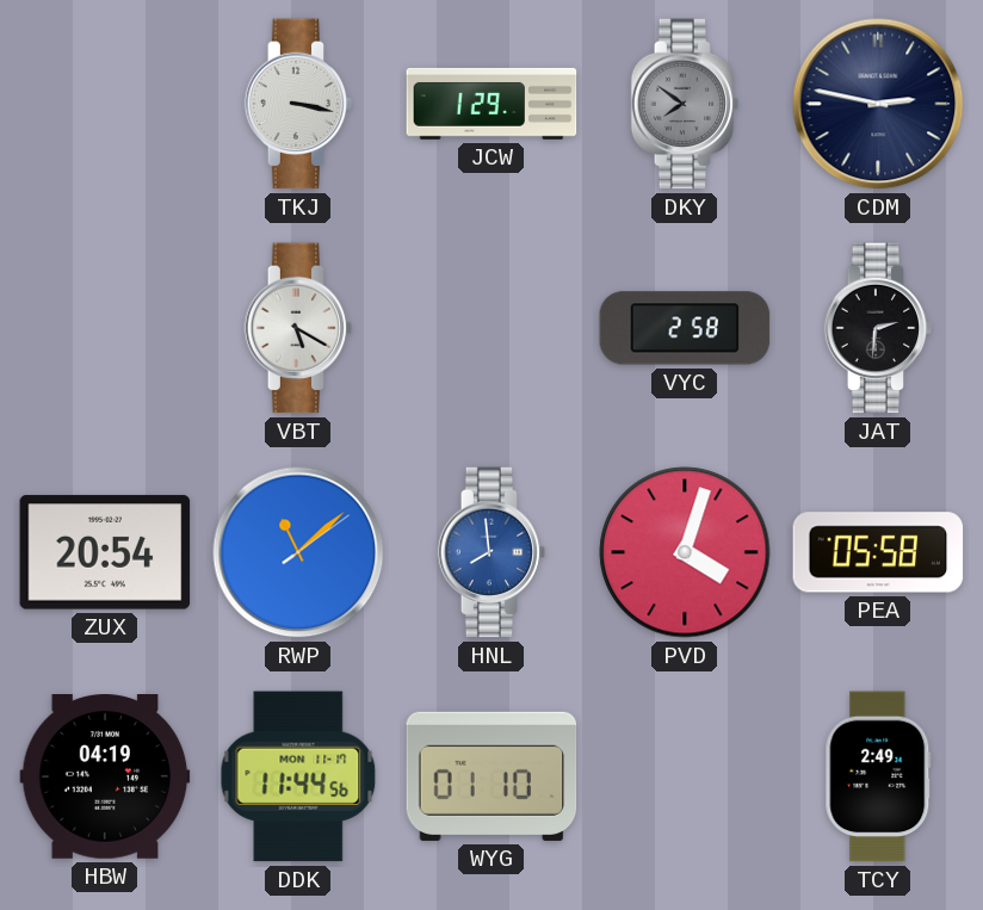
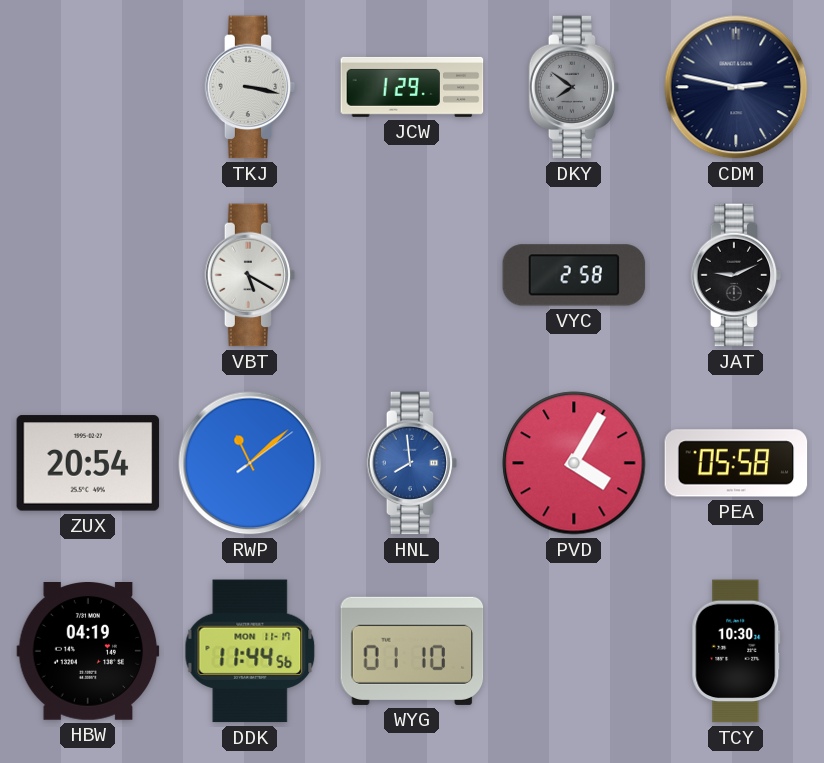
JAT: 2:31 -> 9:11
PVD: 4:03 -> 4:05
TCY: 2:49 -> 10:30
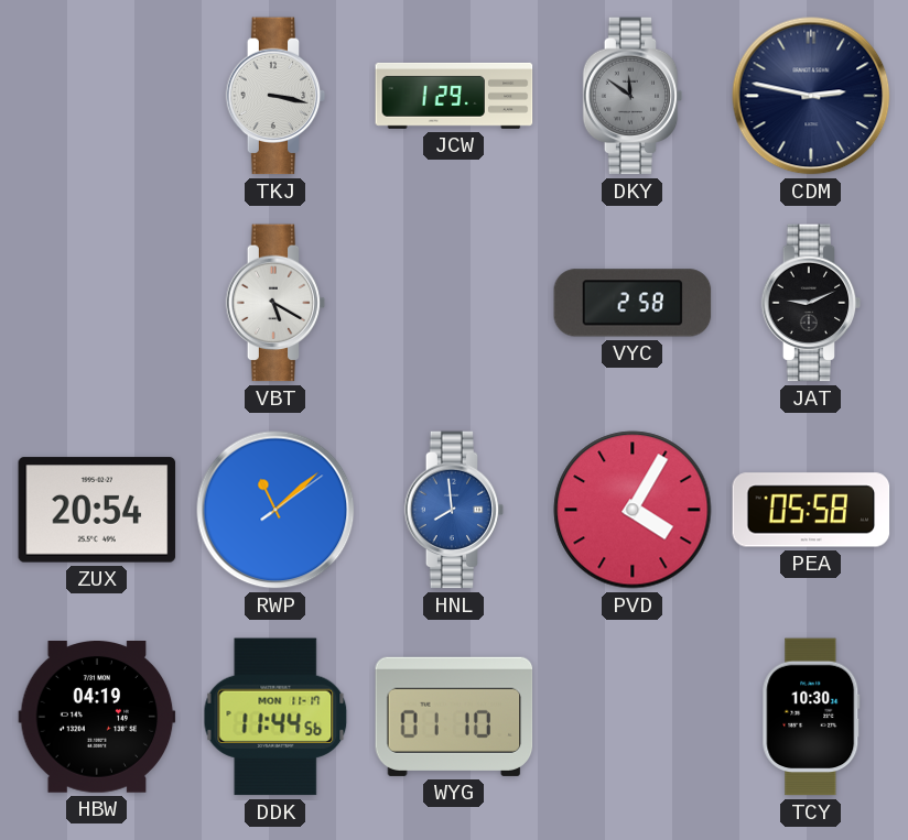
DKY: 7:51 -> 11:51
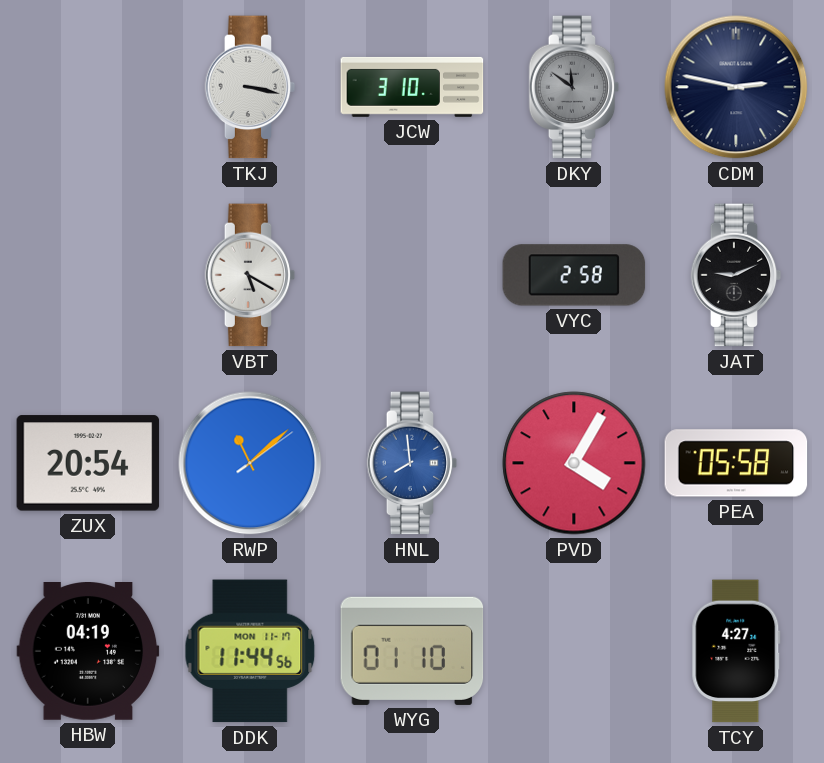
JCW: 1:29 -> 3:10
TCY: 10:30 -> 4:27
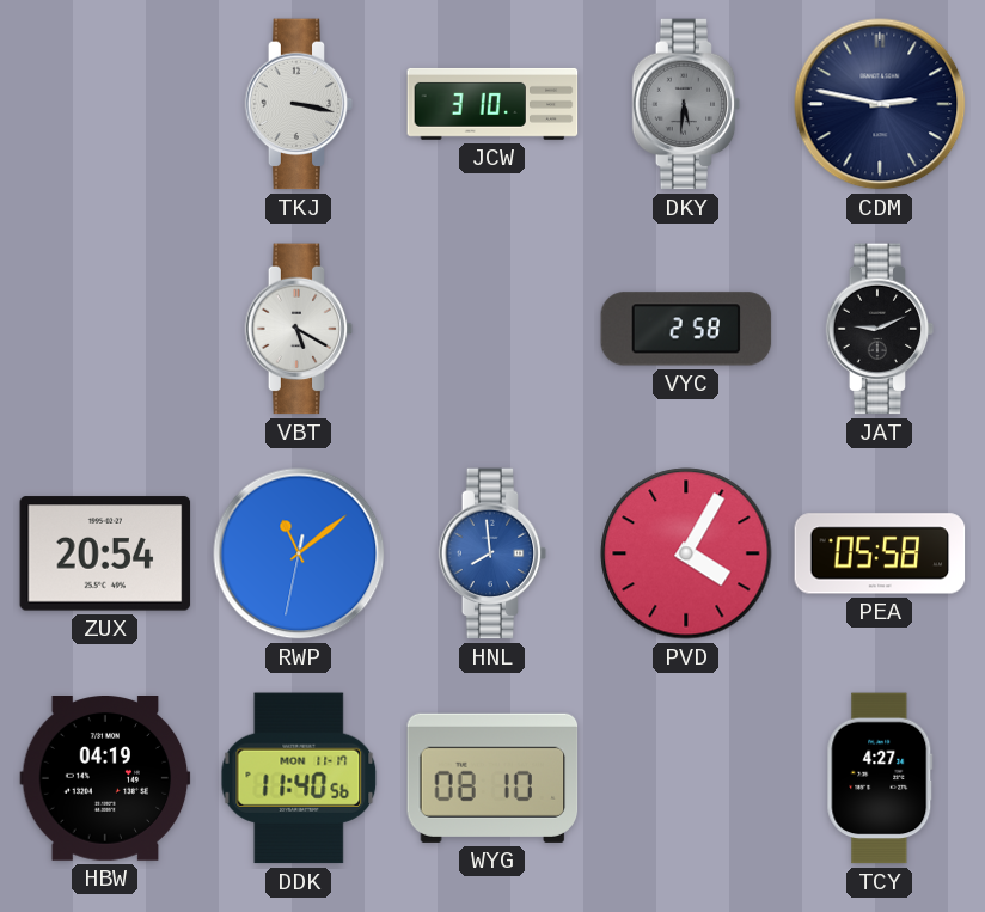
DKY: 11:51 -> 5:31
RWP: 11:08:09 -> 11:08:32
DDK: 11:44 -> 11:40
WYG: 01:10 -> 08:10
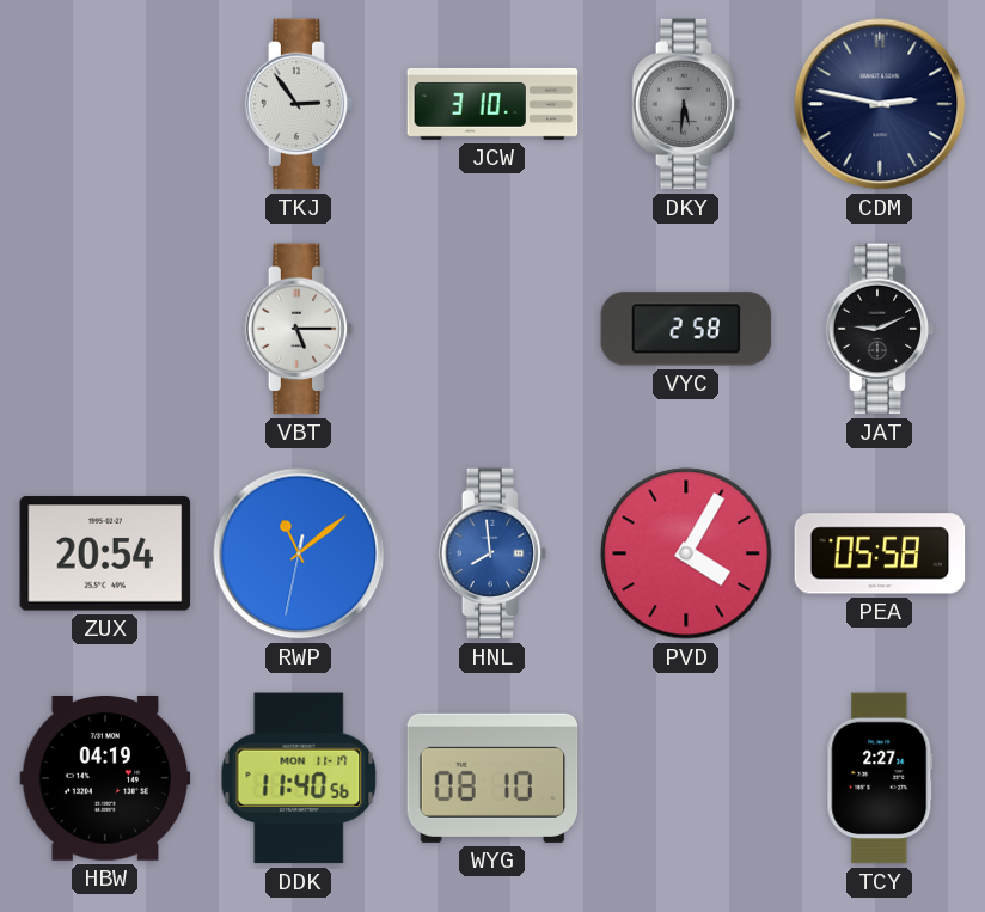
TKJ: 3:17 -> 2:54
VBT: 5:20 -> 5:15
TCY: 4:27 -> 2:27
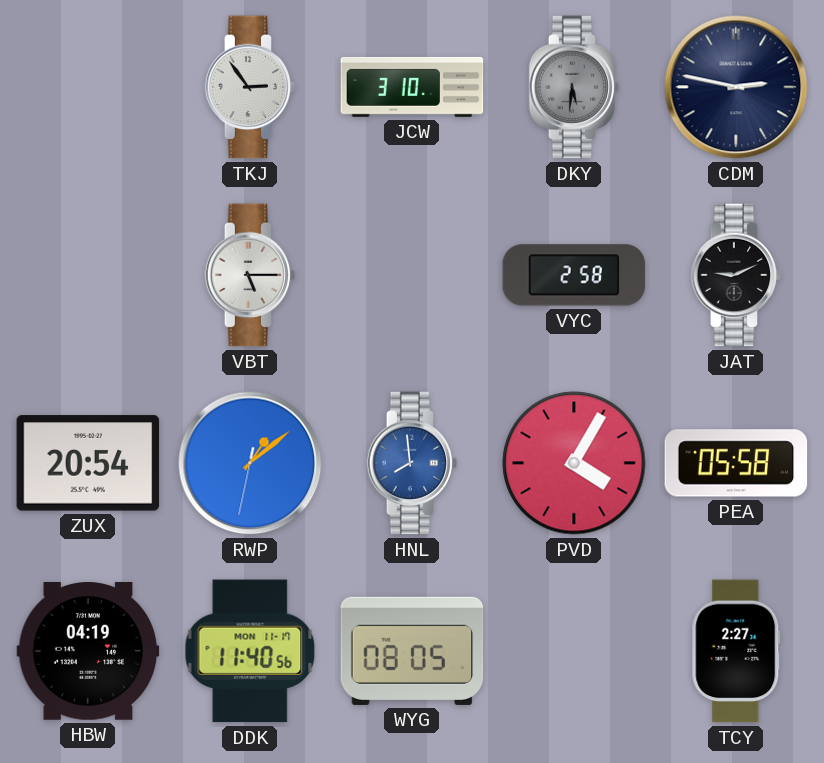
RWP: 11:08 -> 1:08
WYG: 08:10 -> 08:05
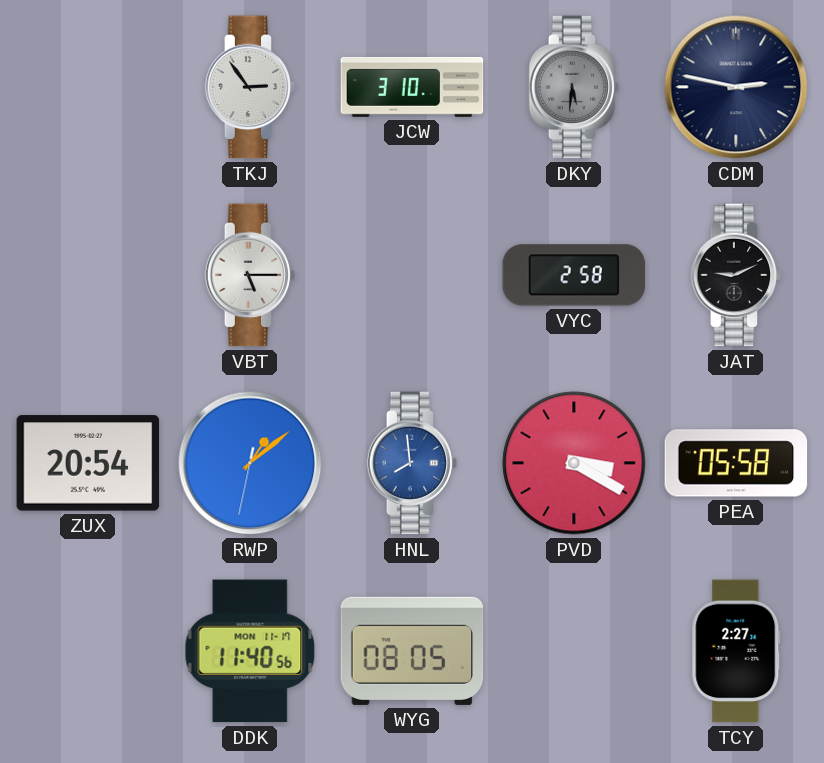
PVD: 4:05 -> 3:20
HBW: 04:19 -> none
